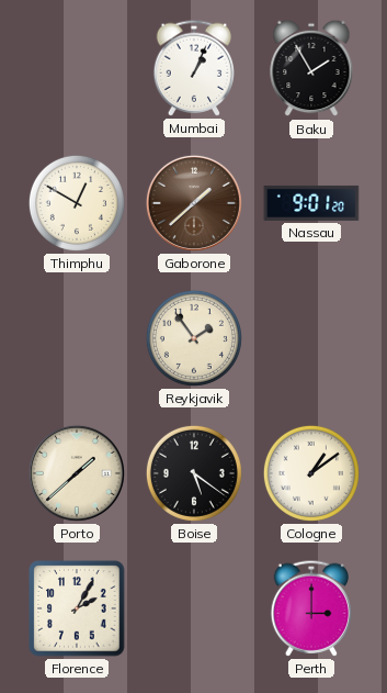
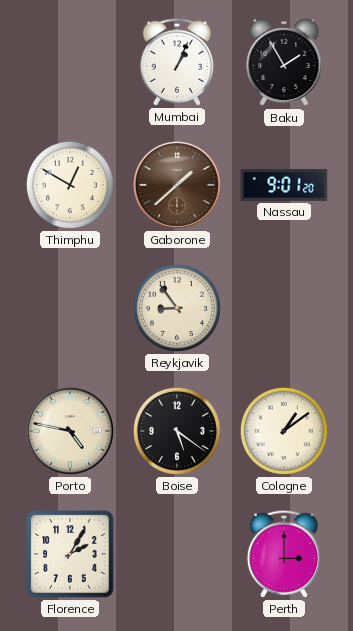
Reykjavik: 1:54 -> 8:54
Porto: 1:38 -> 4:47
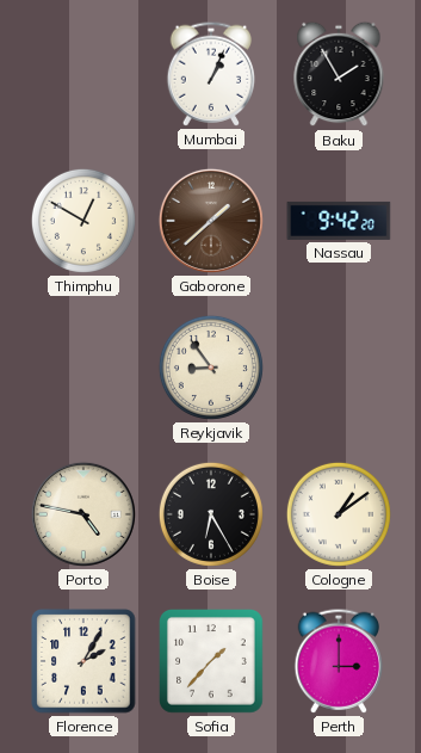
Nassau: 9:01 -> 9:42
Boise: 5:21 -> 6:25
Sofia: none -> 1:37
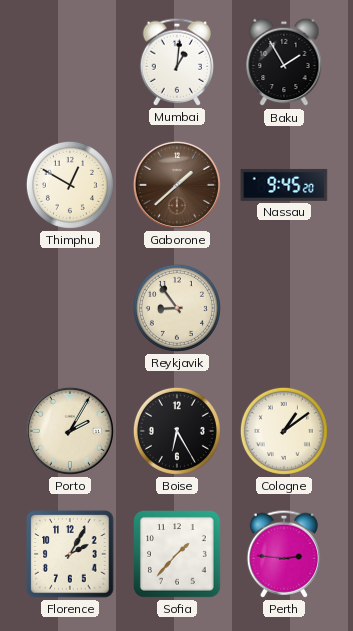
Mumbai: 1:04 -> 1:01
Nassau: 9:42 -> 9:45
Porto: 4:47 -> 2:05
Perth: 3:00 -> 2:46
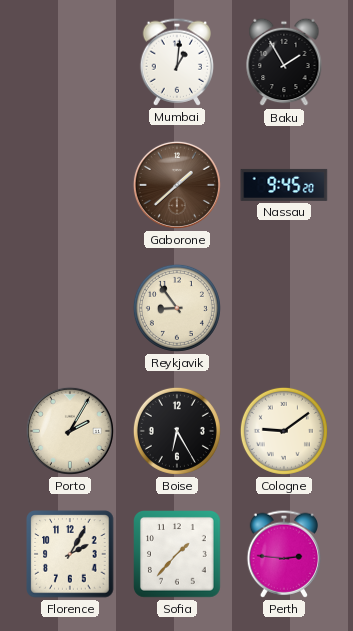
Thimphu: 12:50 -> none
Cologne: 1:09 -> 9:09
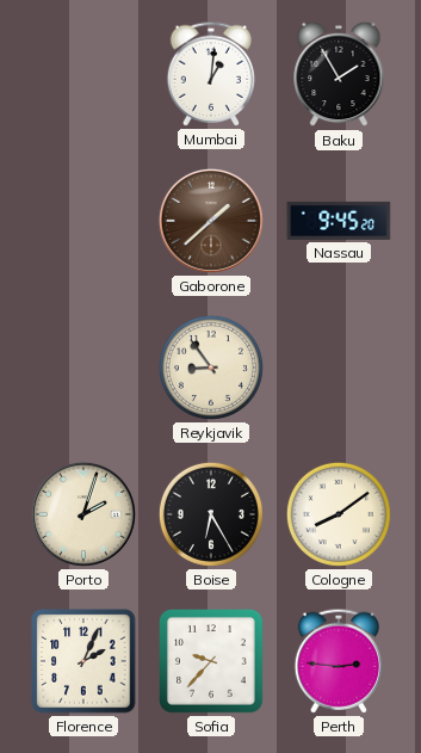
Porto: 2:05 -> 2:03
Cologne: 9:09 -> 8:09
Florence: 2:05 -> 2:04
Sofia: 1:37 -> 9:37
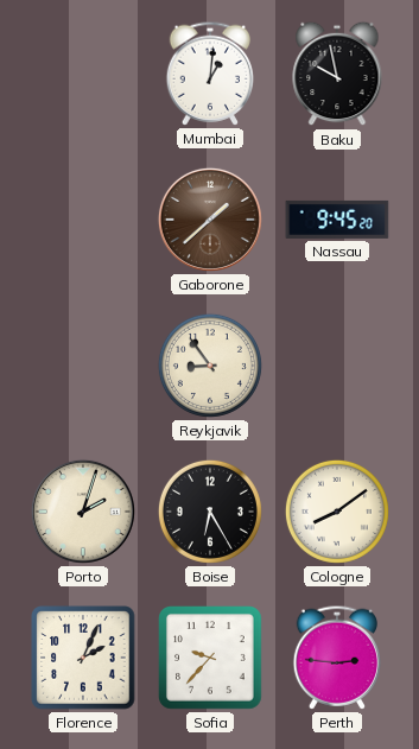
Baku: 1:55 -> 9:58
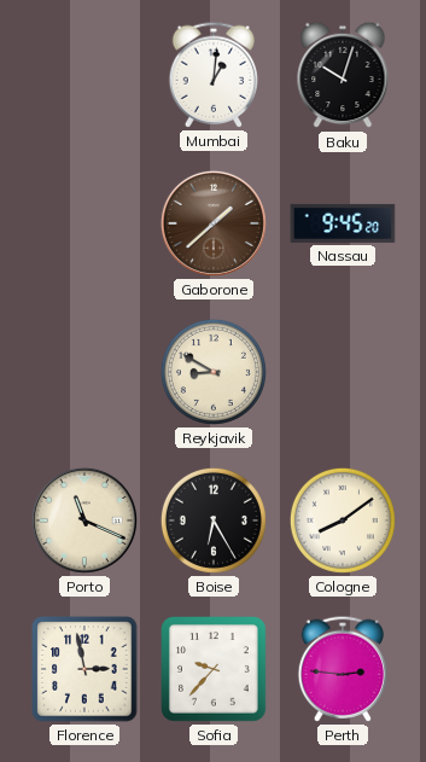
Baku: 9:58 -> 10:03
Reykjavik: 8:54 -> 8:50
Porto: 2:03 -> 11:19
Florence: 2:04 -> 2:58
